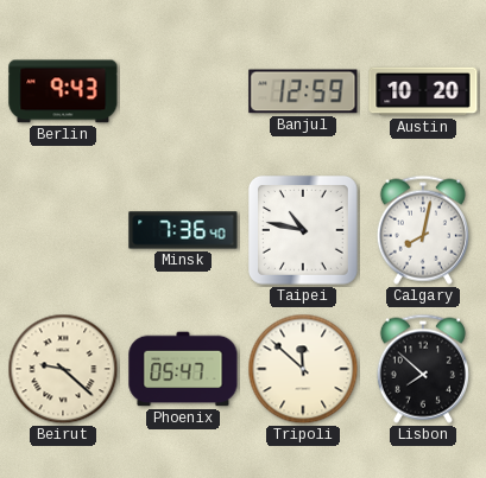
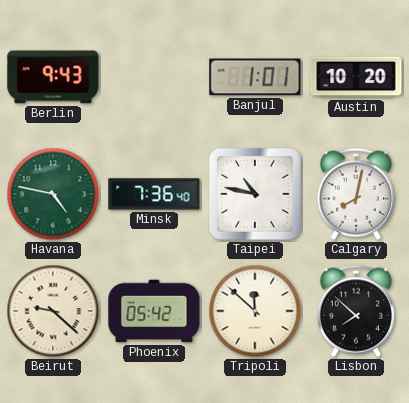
Banjul: 12:59 -> 1:01
Havana: none -> 4:47
Phoenix: 05:47 -> 05:42
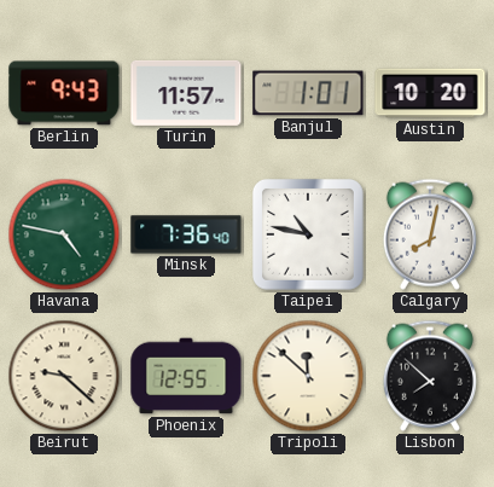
Turin: none -> 11:57
Phoenix: 05:42 -> 12:55
